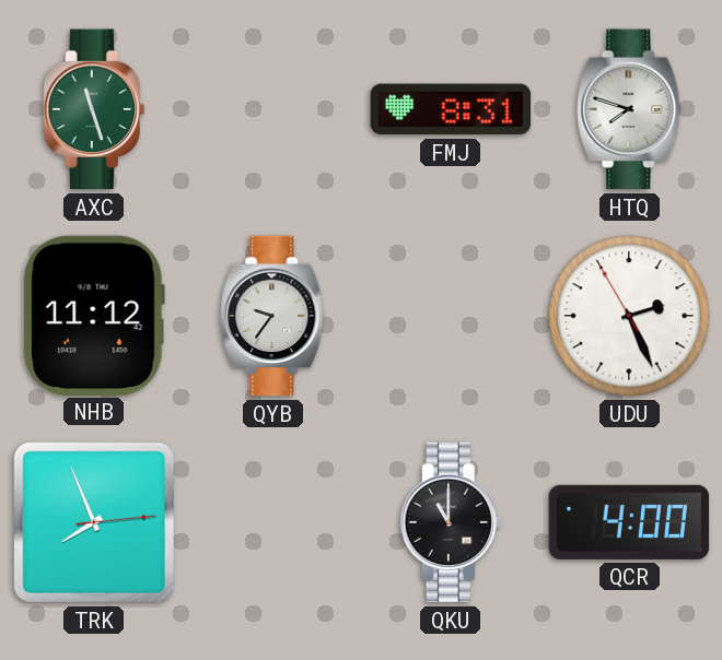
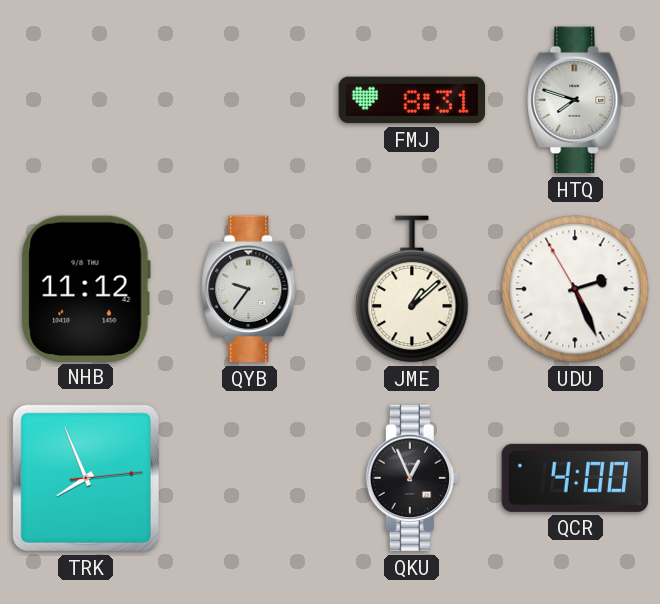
AXC: 11:27 -> none
JME: none -> 1:08
QKU: 11:00 -> 12:56
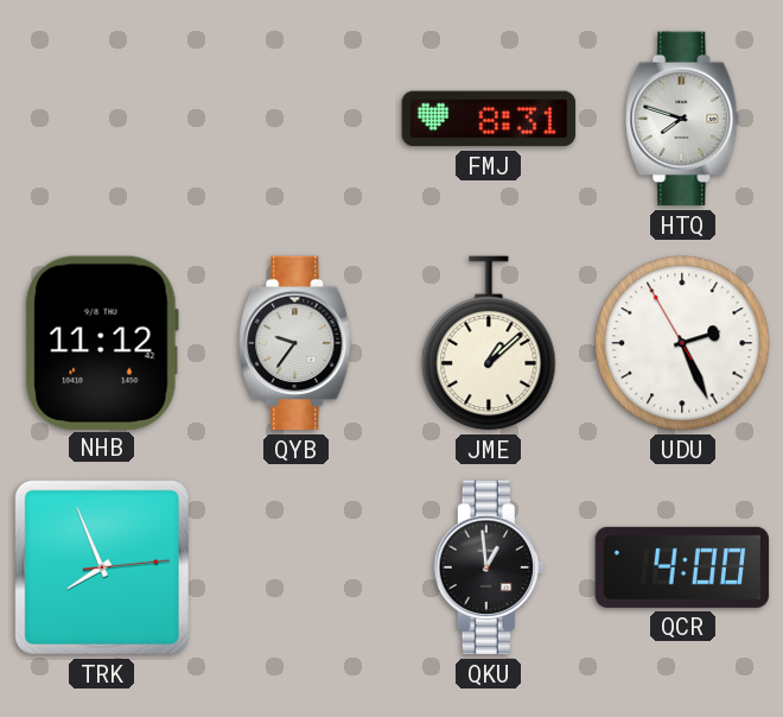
QKU: 12:56 -> 12:59
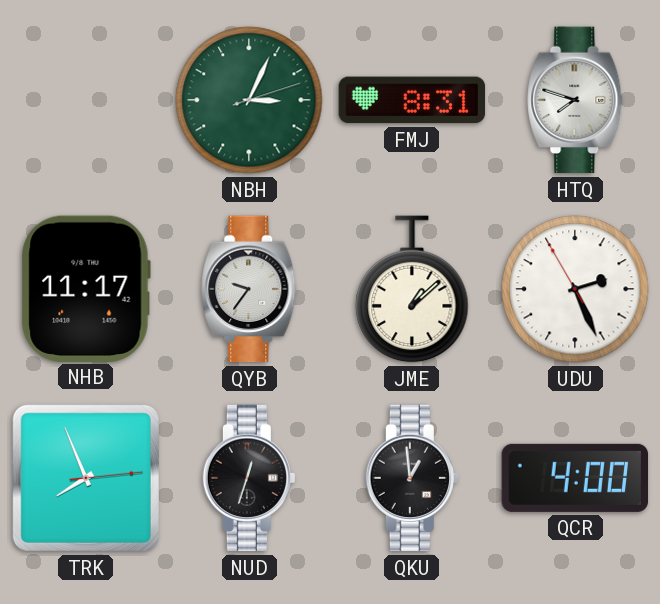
NBH: none -> 3:04
NHB: 11:12 -> 11:17
NUD: none -> 12:33
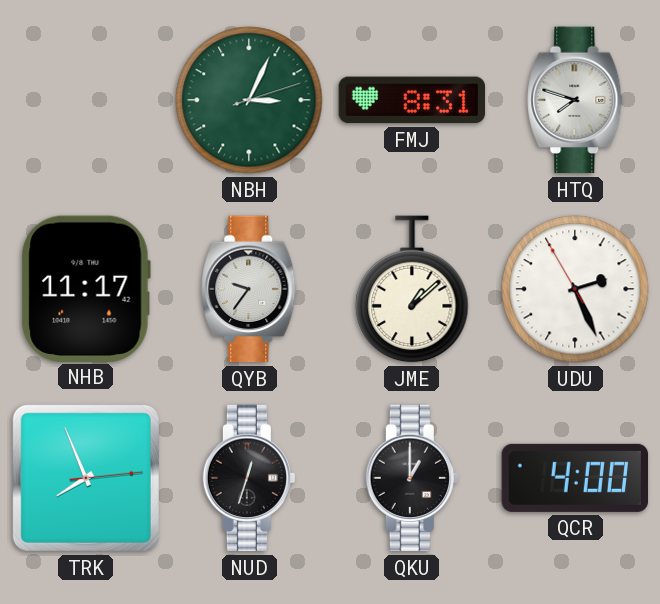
QKU: 12:59 -> 1:00
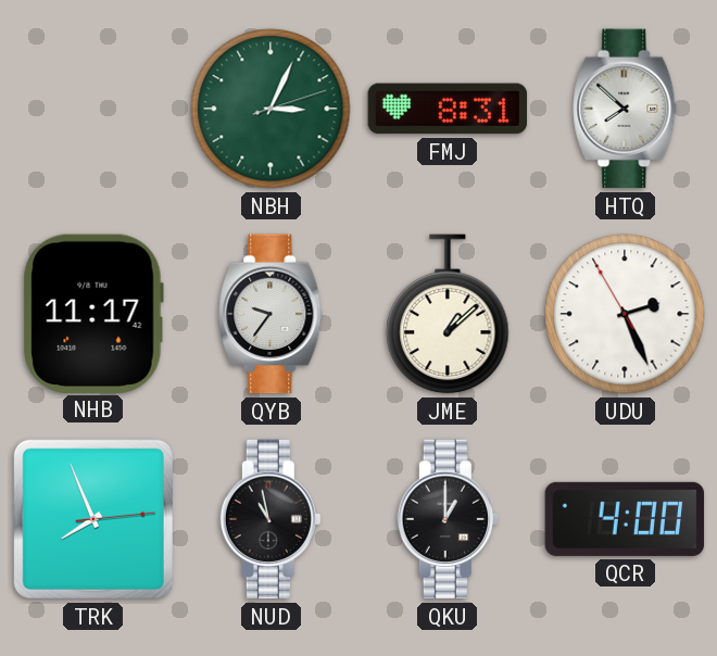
HTQ: 7:48 -> 7:52
NUD: 12:33 -> 10:58
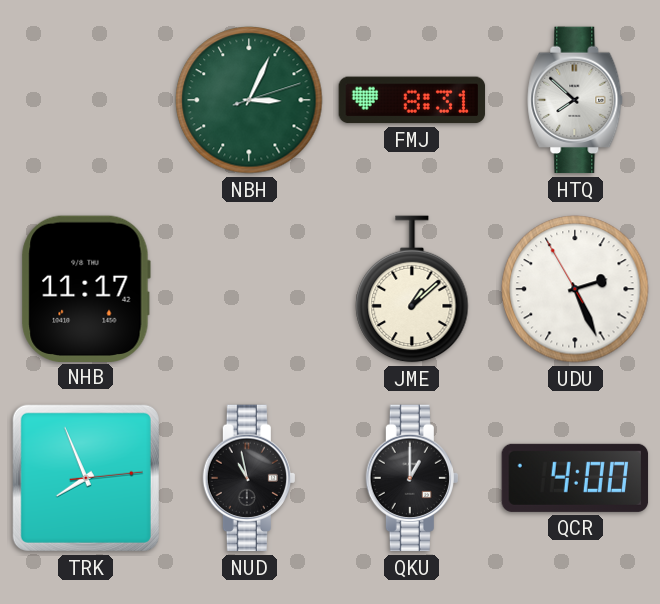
QYB: 9:36 -> none
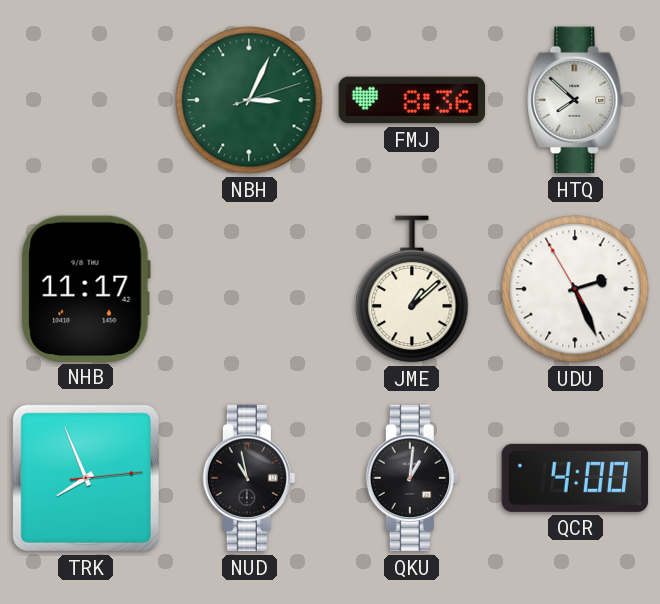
FMJ: 8:31 -> 8:36
QKU: 1:00 -> 1:01
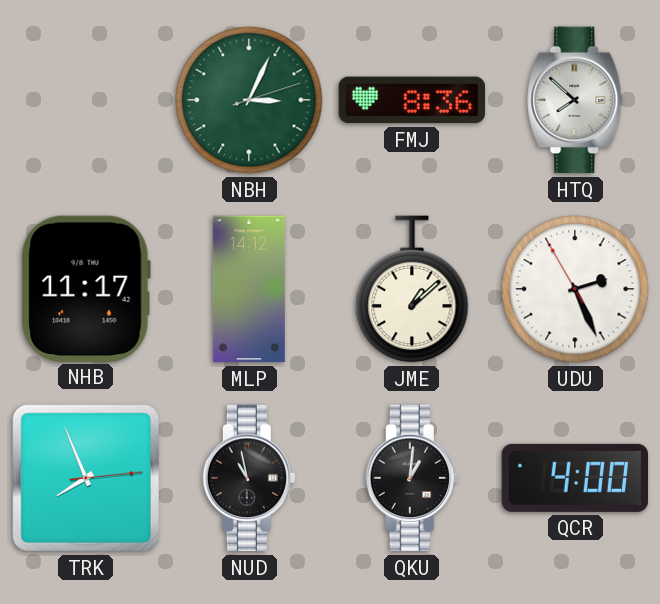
MLP: none -> 14:12
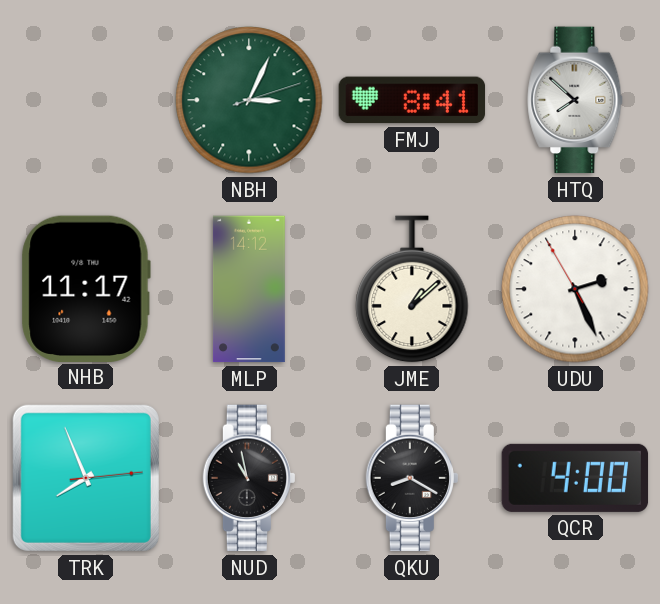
FMJ: 8:36 -> 8:41
QKU: 1:01 -> 8:20
